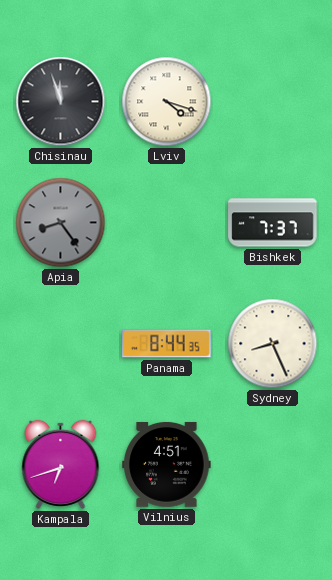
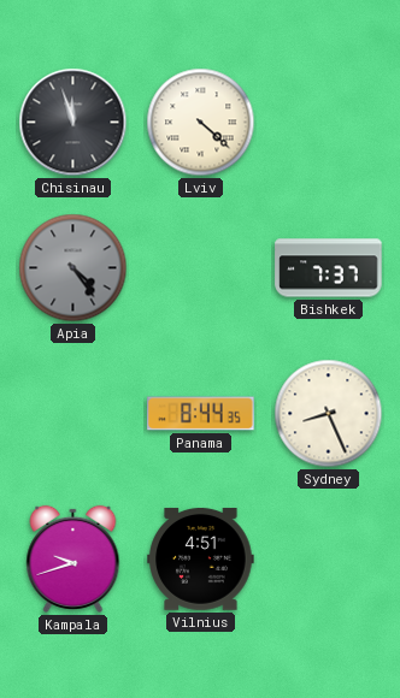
Lviv: 4:18 -> 4:22
Apia: 8:24 -> 4:24
Kampala: 6:42 -> 9:42
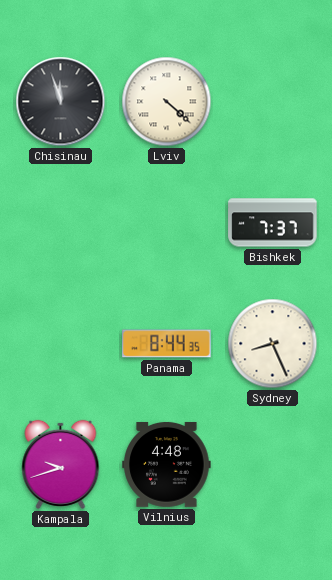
Apia: 4:24 -> none
Vilnius: 4:51 -> 4:48
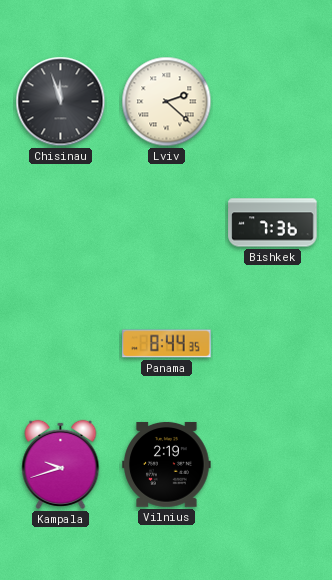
Lviv: 4:22 -> 2:22
Bishkek: 7:37 -> 7:36
Sydney: 8:26 -> none
Vilnius: 4:48 -> 2:19
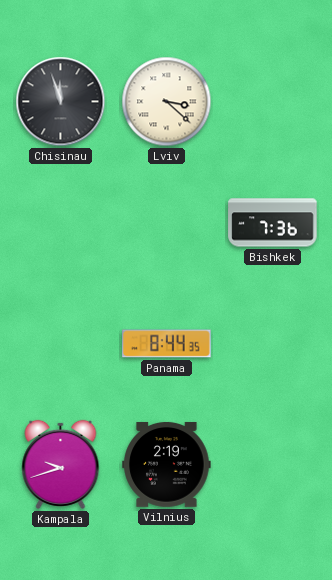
Lviv: 2:22 -> 3:22
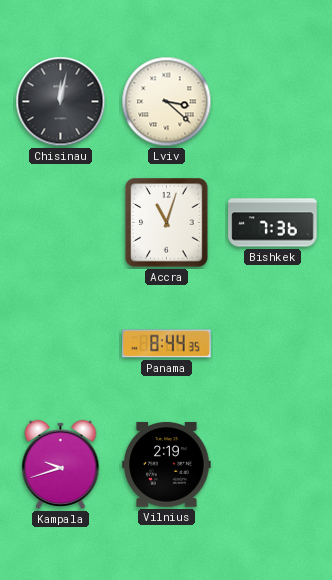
Chisinau: 11:57 -> 12:02
Accra: none -> 11:03
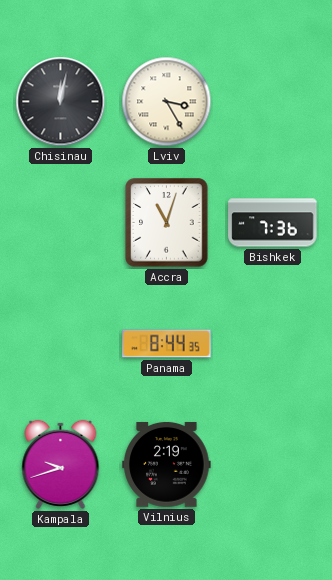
Lviv: 3:22 -> 3:25
